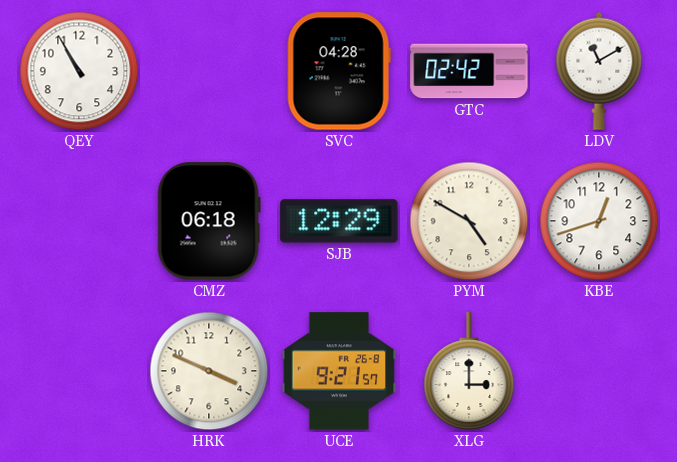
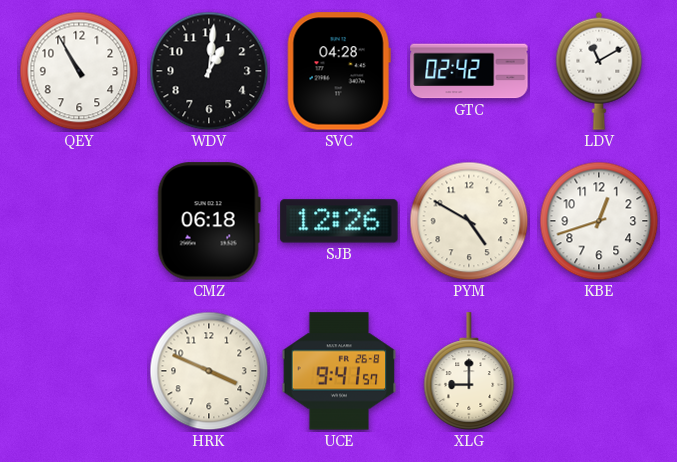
WDV: none -> 1:01
SJB: 12:29 -> 12:26
UCE: 9:21 -> 9:41
XLG: 3:00 -> 9:00
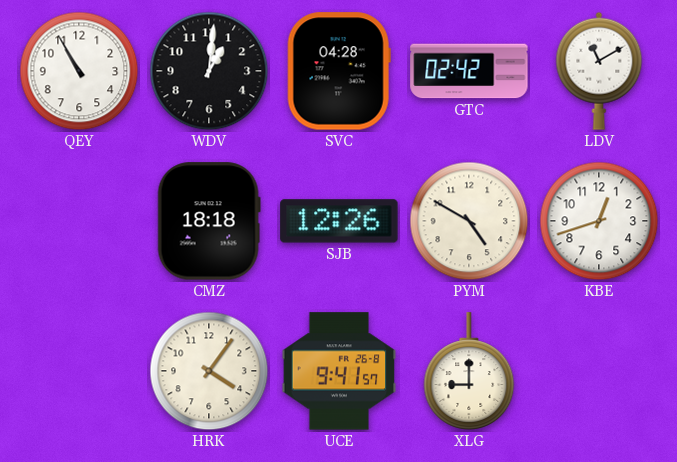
CMZ: 06:18 -> 18:18
HRK: 3:49 -> 4:06
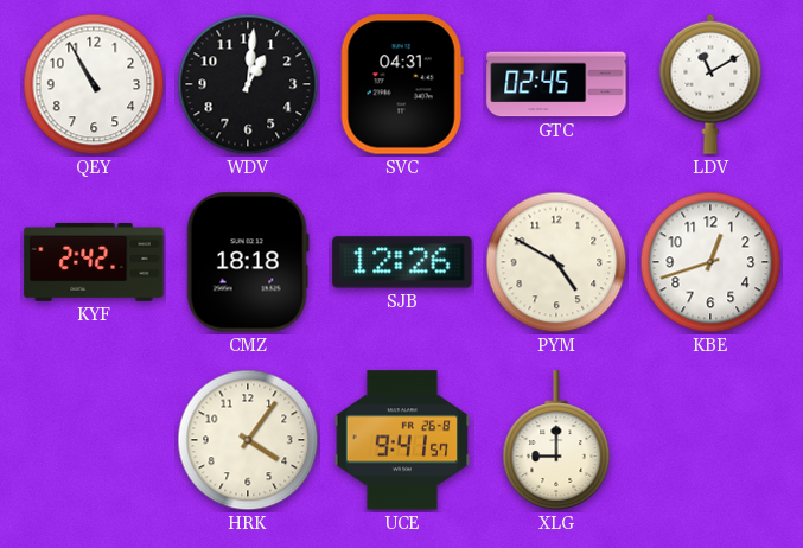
SVC: 04:28 -> 04:31
GTC: 02:42 -> 02:45
KYF: none -> 2:42
